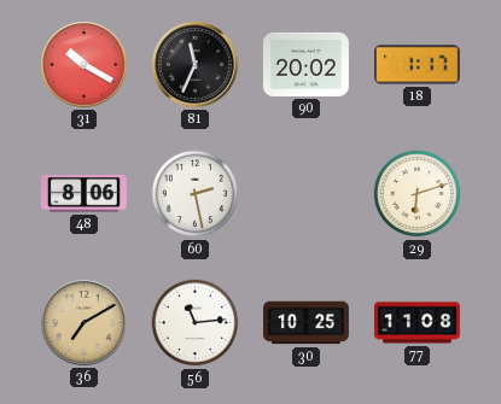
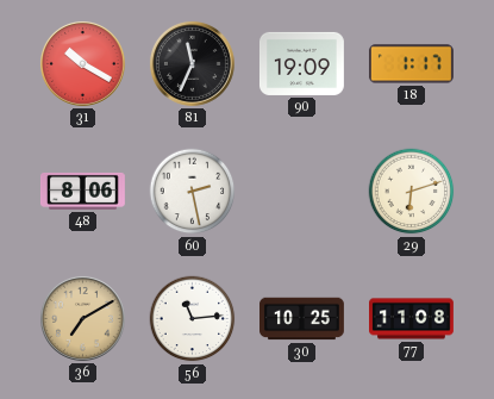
90: 20:02 -> 19:09
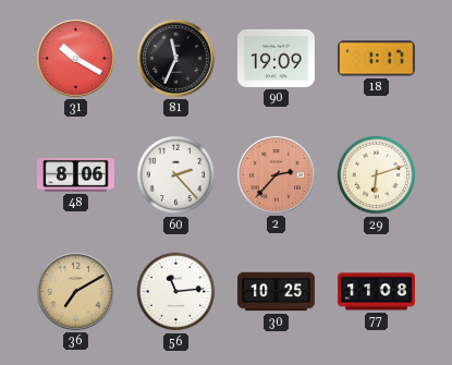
60: 2:28 -> 2:23
2: none -> 2:37
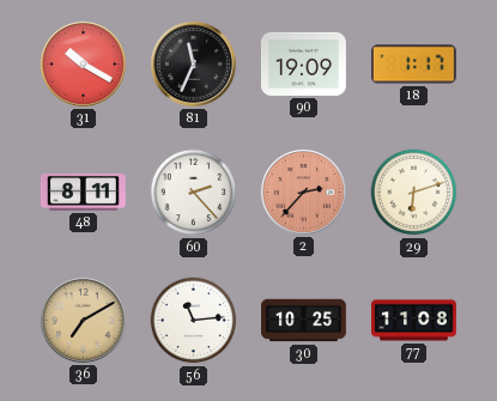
48: 8:06 -> 8:11
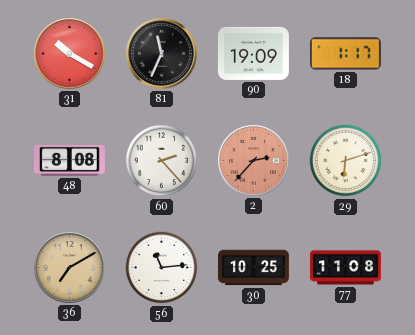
48: 8:11 -> 8:08
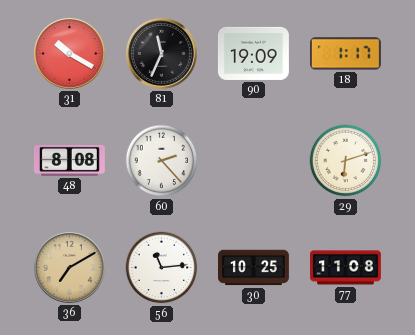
2: 2:37 -> none
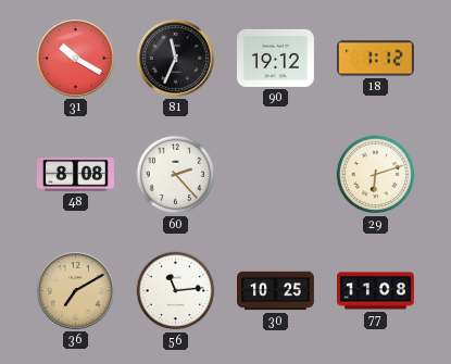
90: 19:09 -> 19:12
18: 1:17 -> 1:12
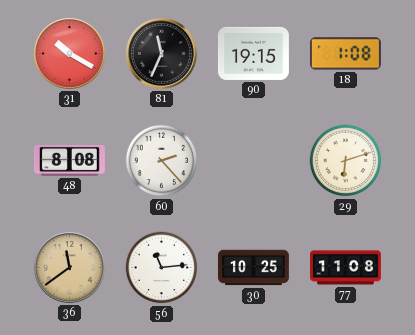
90: 19:12 -> 19:15
18: 1:12 -> 1:08
36: 7:10 -> 11:39
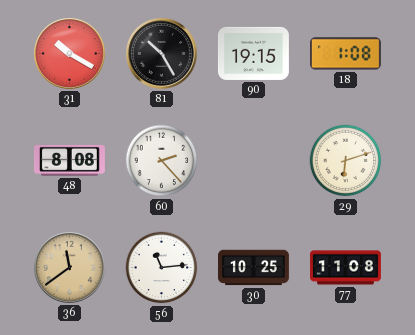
81: 11:34 -> 10:25
